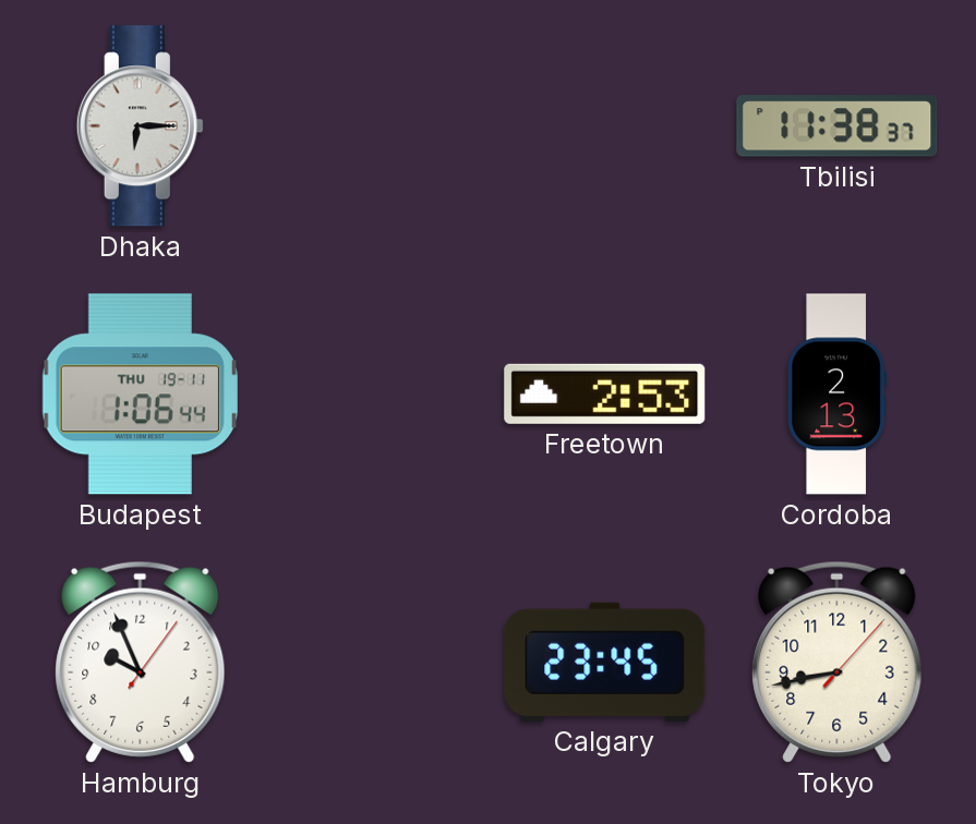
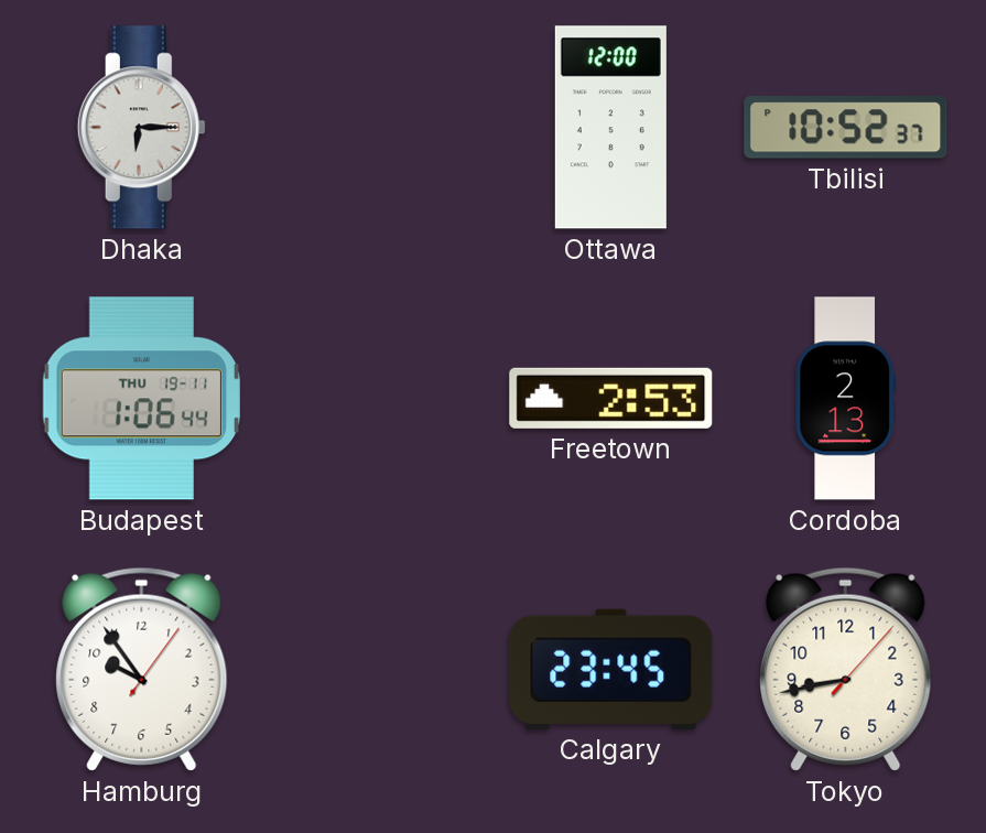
Ottawa: none -> 12:00
Tbilisi: 11:38 -> 10:52
Hamburg: 9:56 -> 9:54
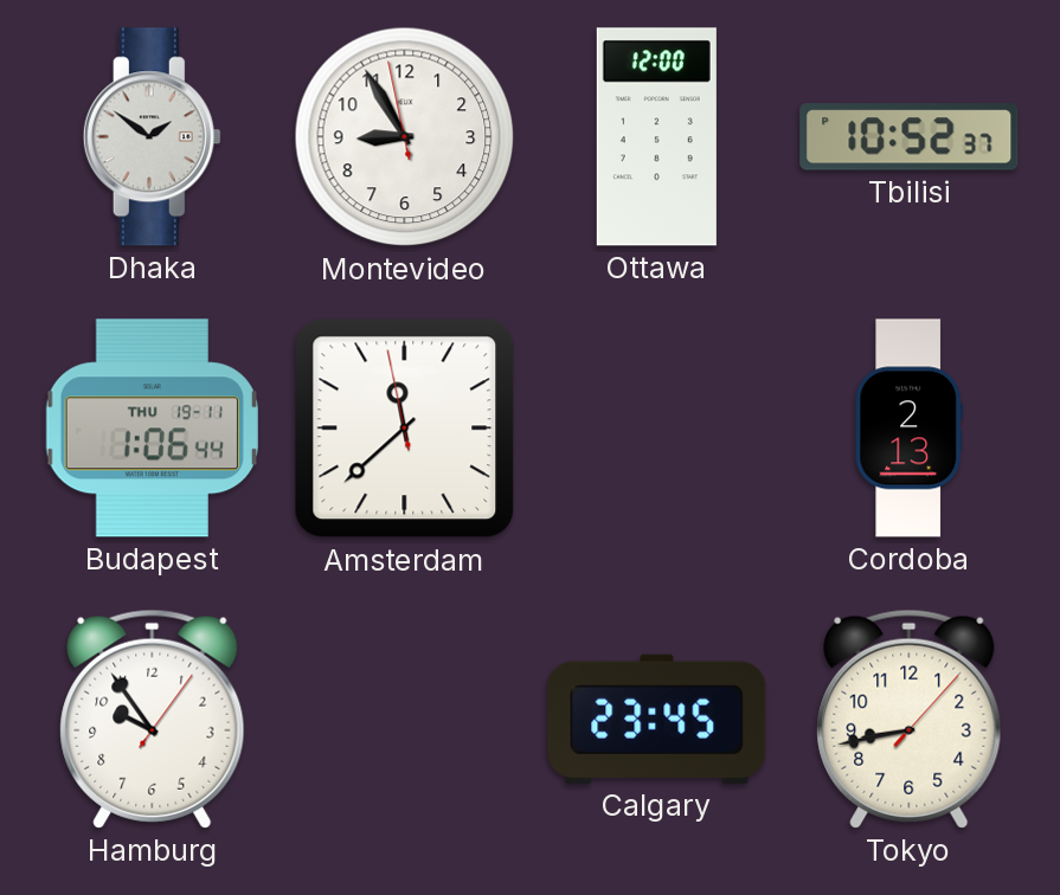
Dhaka: 6:15 -> 1:51
Montevideo: none -> 8:54
Amsterdam: none -> 11:37
Freetown: 2:53 -> none
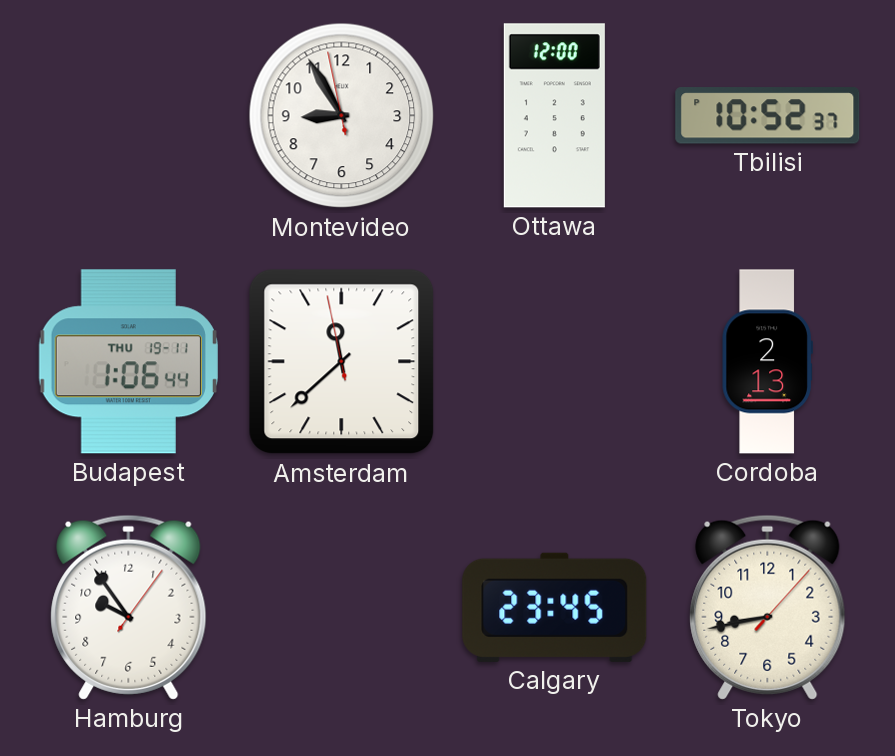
Dhaka: 1:51 -> none
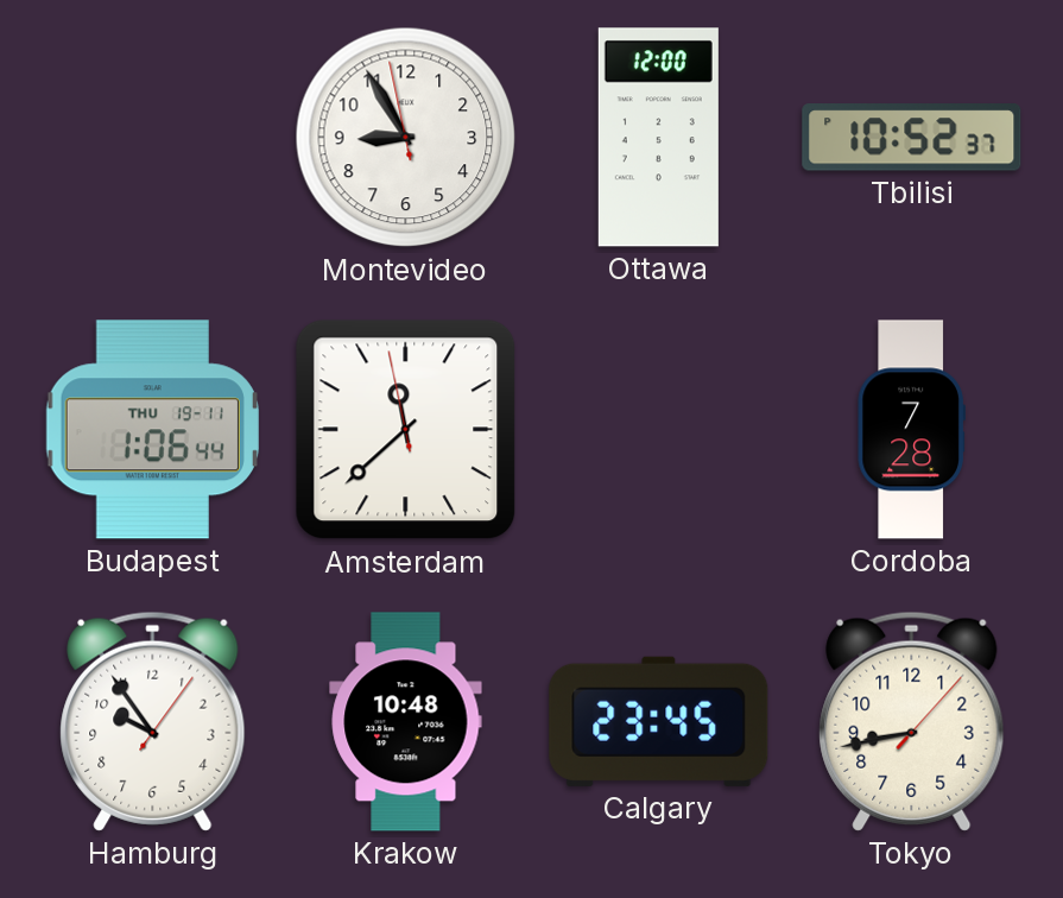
Cordoba: 2:13 -> 7:28
Krakow: none -> 10:48
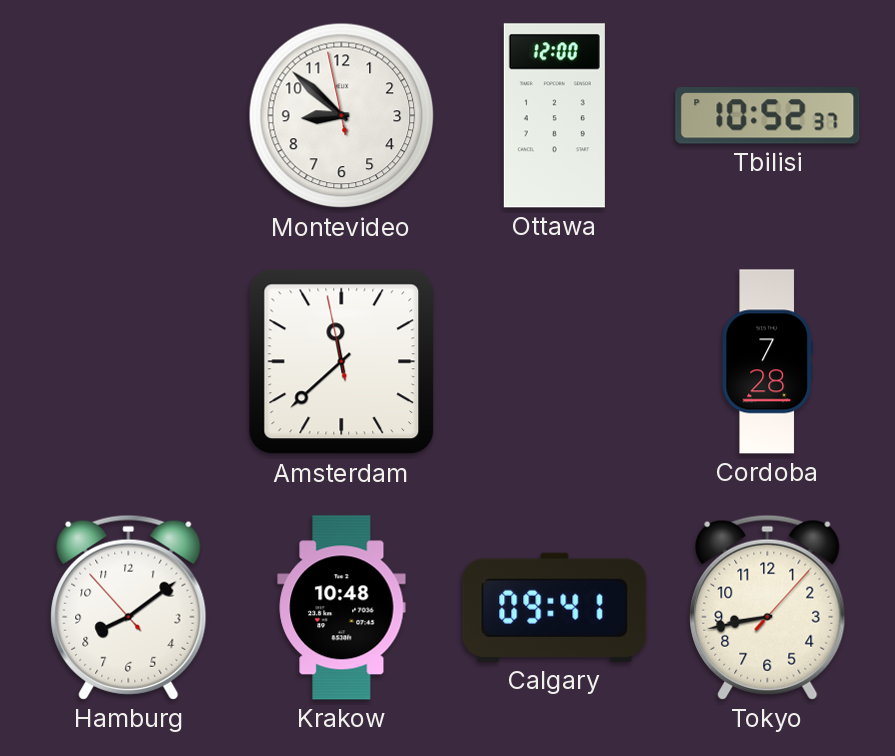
Montevideo: 8:54 -> 8:51
Budapest: 1:06 -> none
Hamburg: 9:54 -> 8:08
Calgary: 23:45 -> 09:41
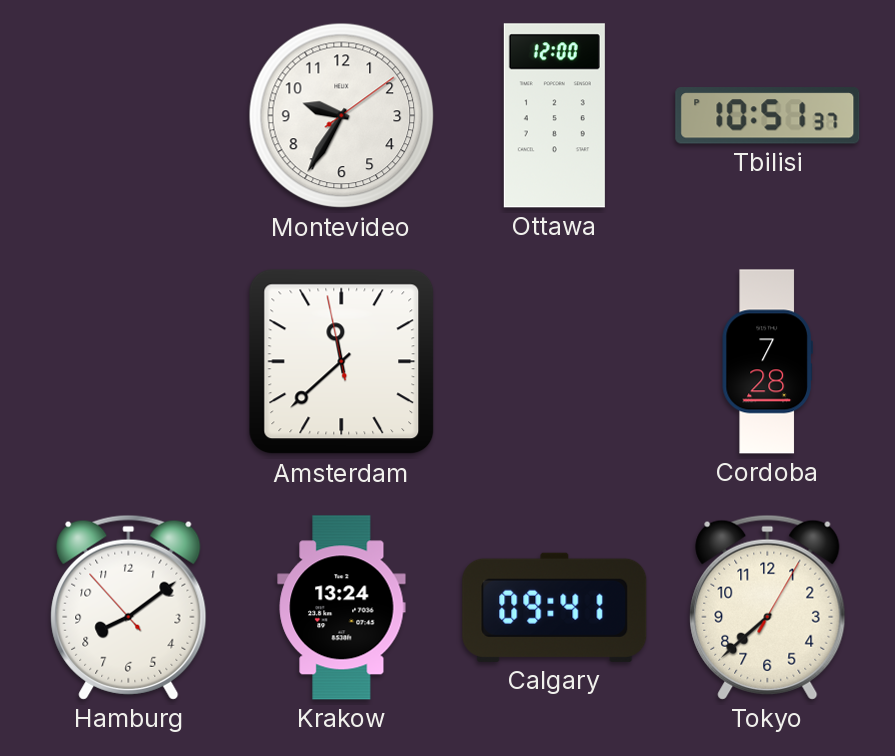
Montevideo: 8:51 -> 9:35
Tbilisi: 10:52 -> 10:51
Krakow: 10:48 -> 13:24
Tokyo: 8:43 -> 7:38
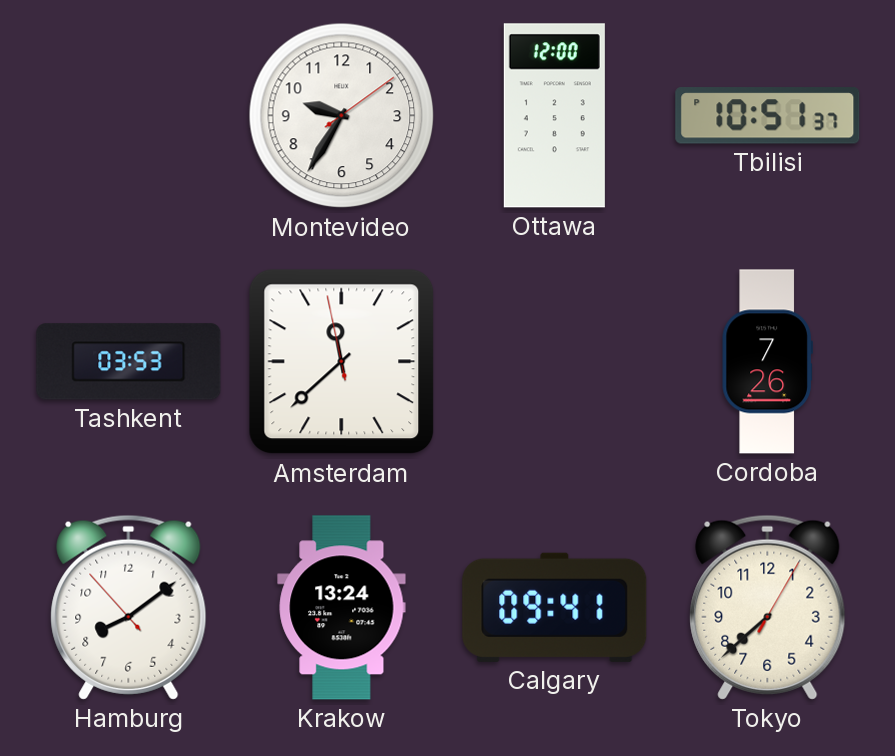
Tashkent: none -> 03:53
Cordoba: 7:28 -> 7:26
